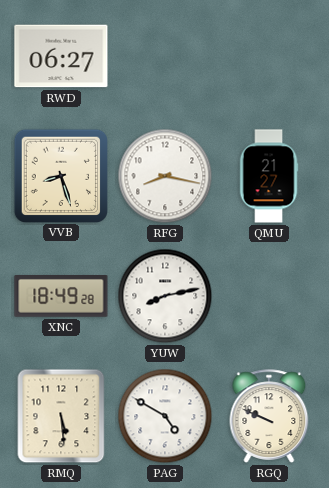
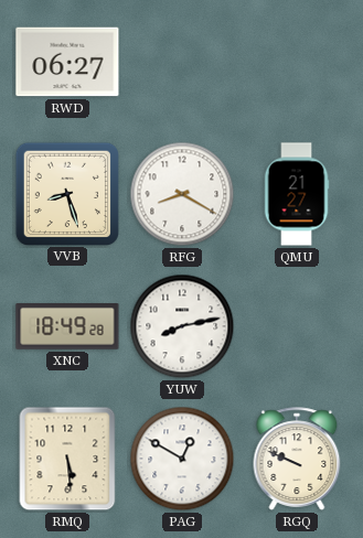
RFG: 8:17 -> 8:20
PAG: 4:50 -> 12:50
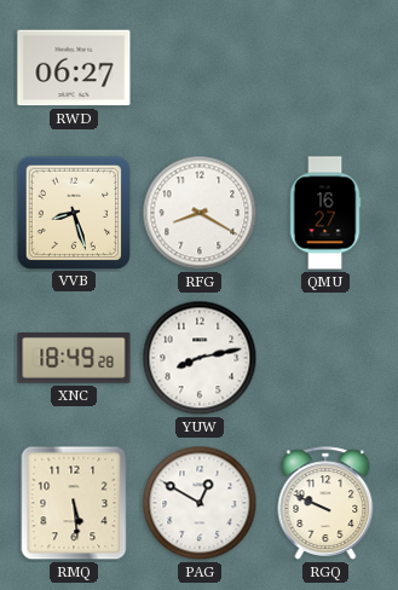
QMU: 21:27 -> 16:27
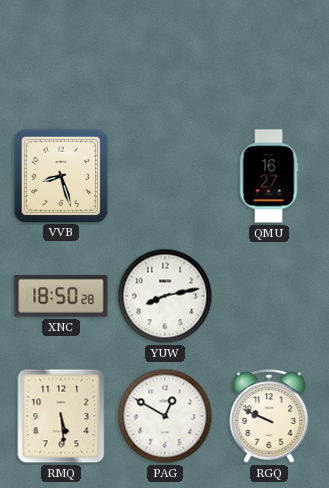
RWD: 06:27 -> none
RFG: 8:20 -> none
XNC: 18:49 -> 18:50
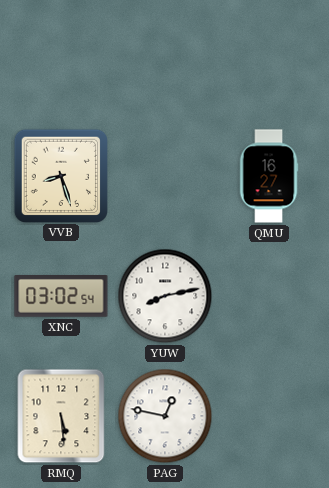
XNC: 18:50 -> 03:02
PAG: 12:50 -> 12:47
RGQ: 9:49 -> none
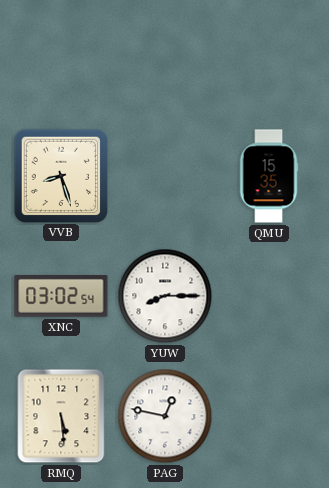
QMU: 16:27 -> 15:35
YUW: 8:13 -> 8:15
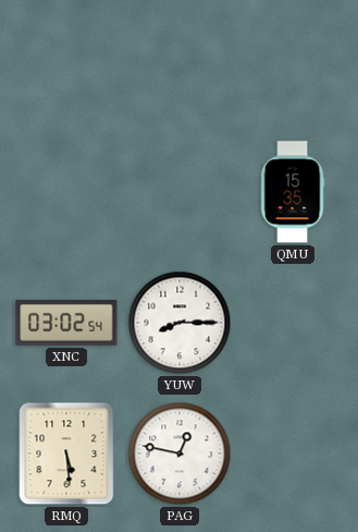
VVB: 8:27 -> none
